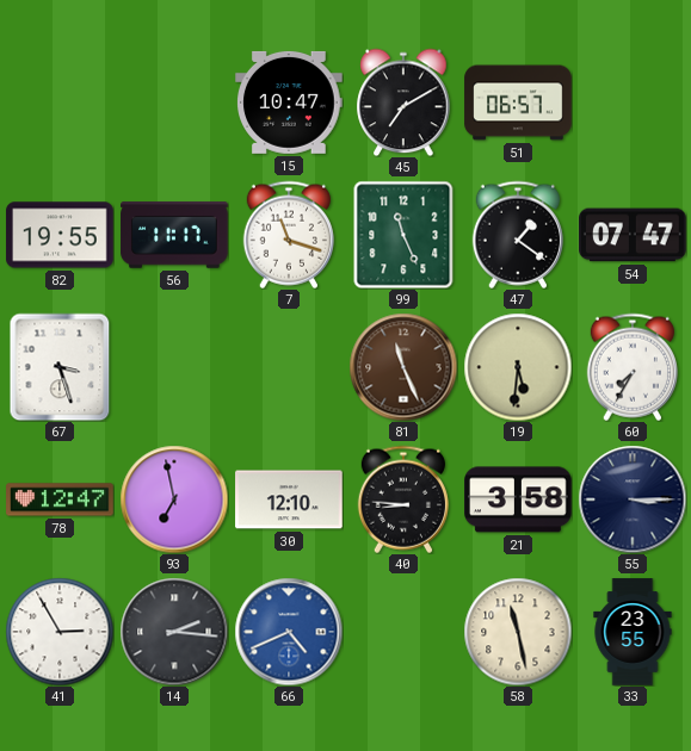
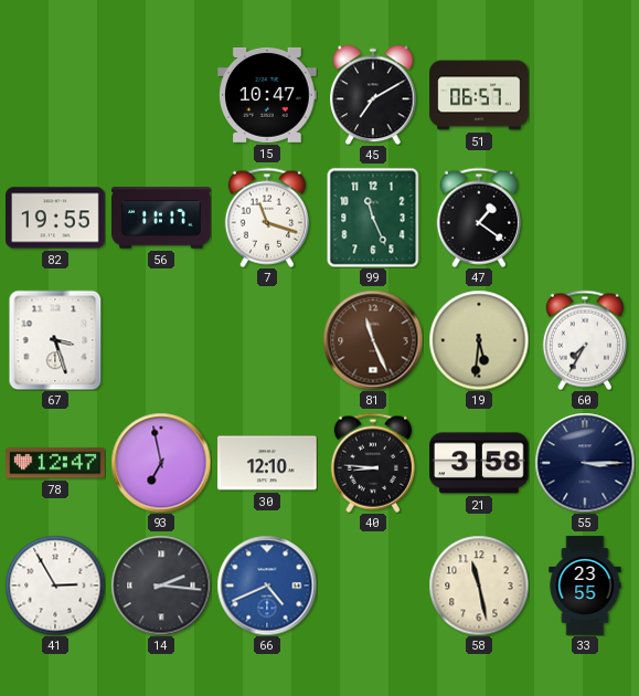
54: 07:47 -> none
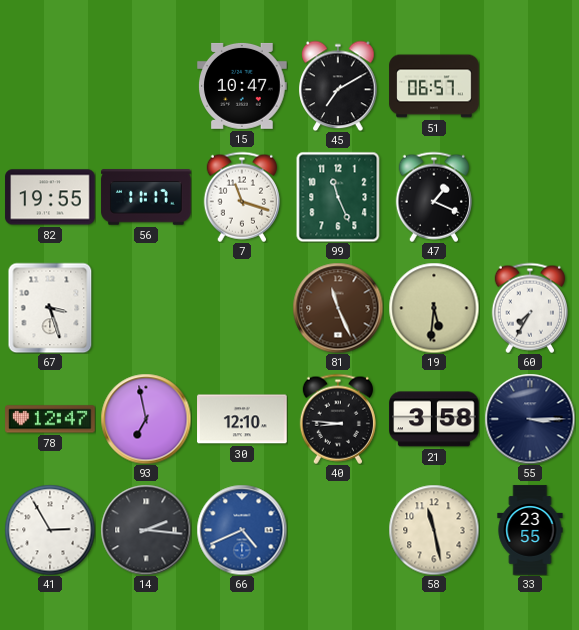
47: 1:21 -> 1:19
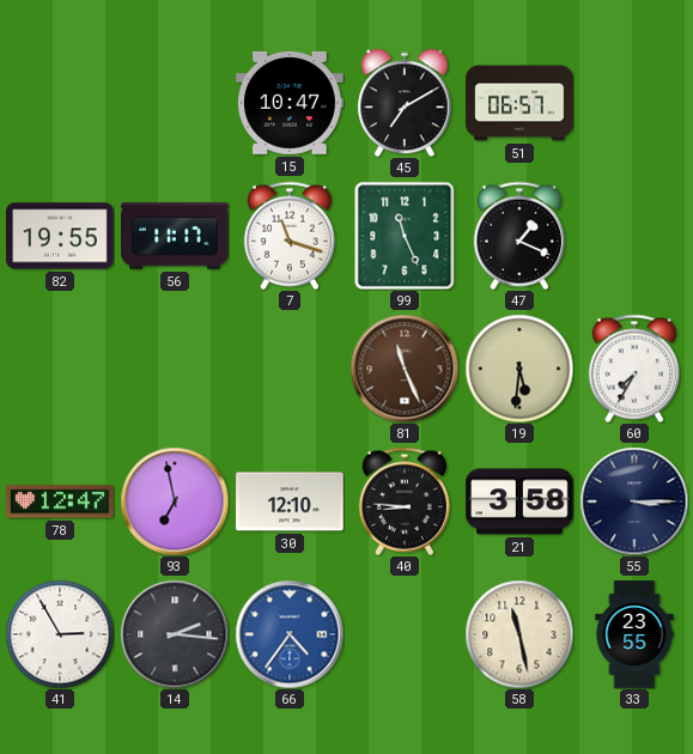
67: 3:27 -> none
66: 4:41 -> 4:36
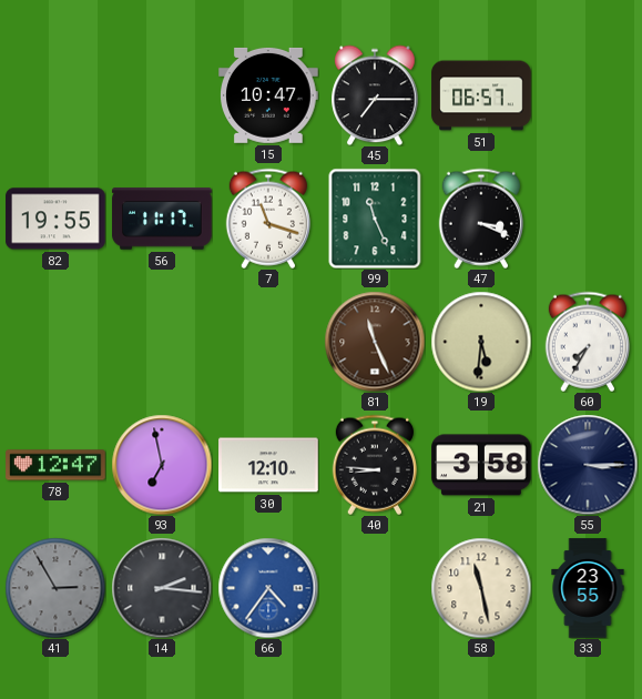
45: 7:10 -> 7:15
47: 1:19 -> 3:19
41 dial: white -> grey
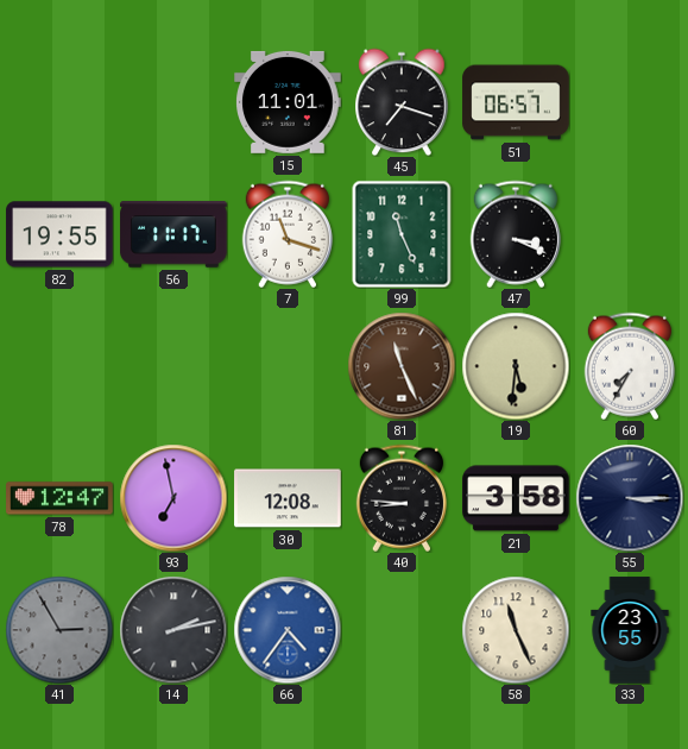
15: 10:47 -> 11:01
45: 7:15 -> 7:18
30: 12:10 -> 12:08
14: 2:16 -> 2:13
58: 11:28 -> 11:26
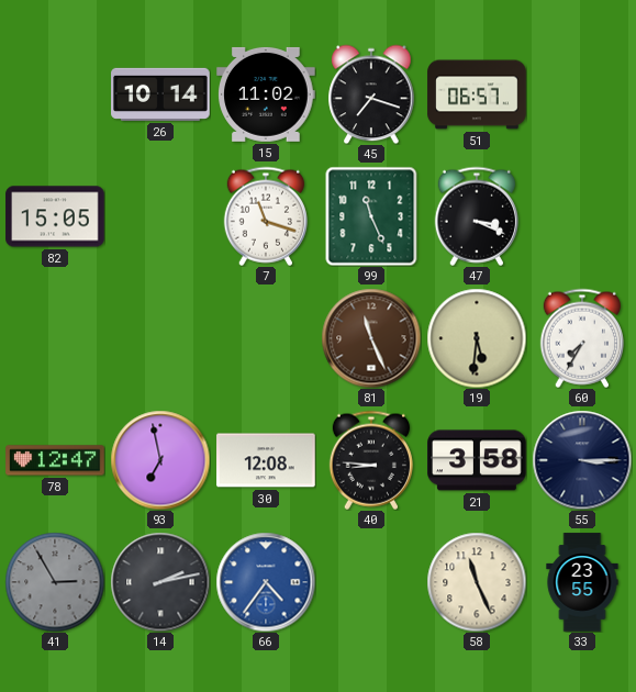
26: none -> 10:14
15: 11:01 -> 11:02
82: 19:55 -> 15:05
56: 11:17 -> none
